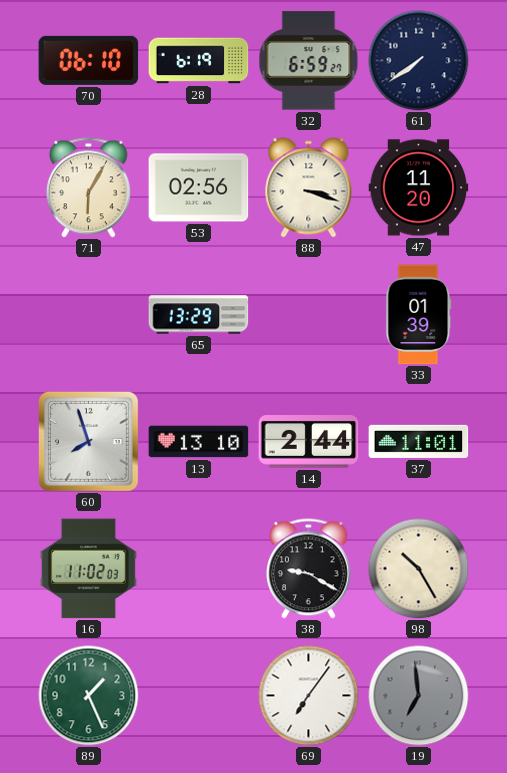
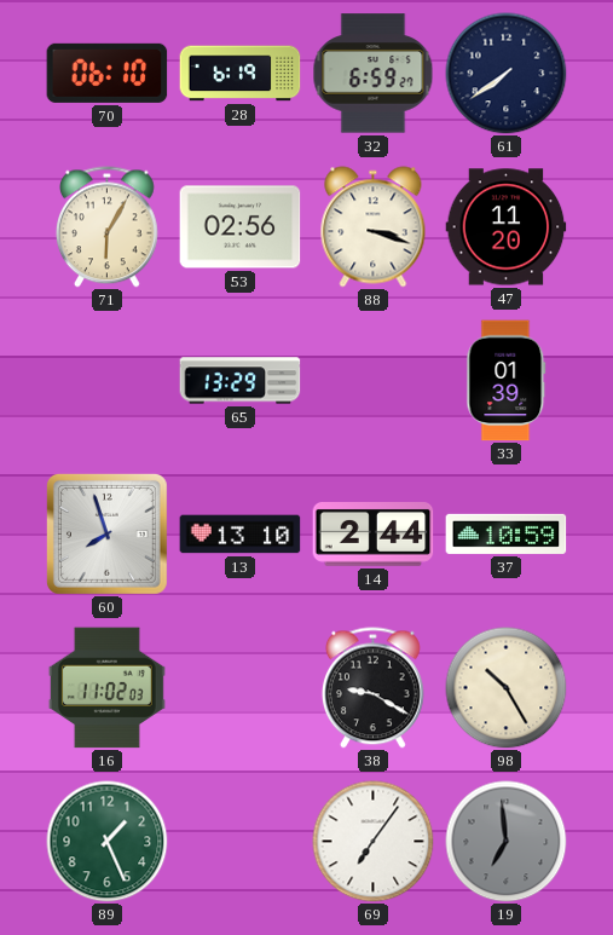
37: 11:01 -> 10:59
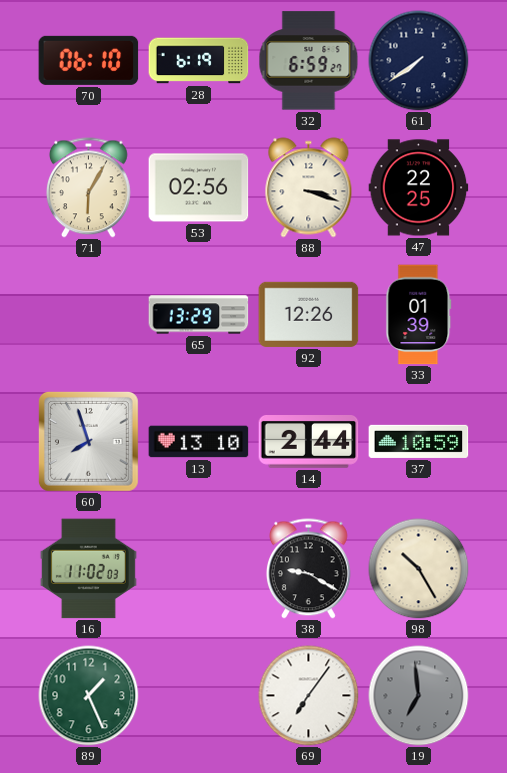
47: 11:20 -> 22:25
92: none -> 12:26
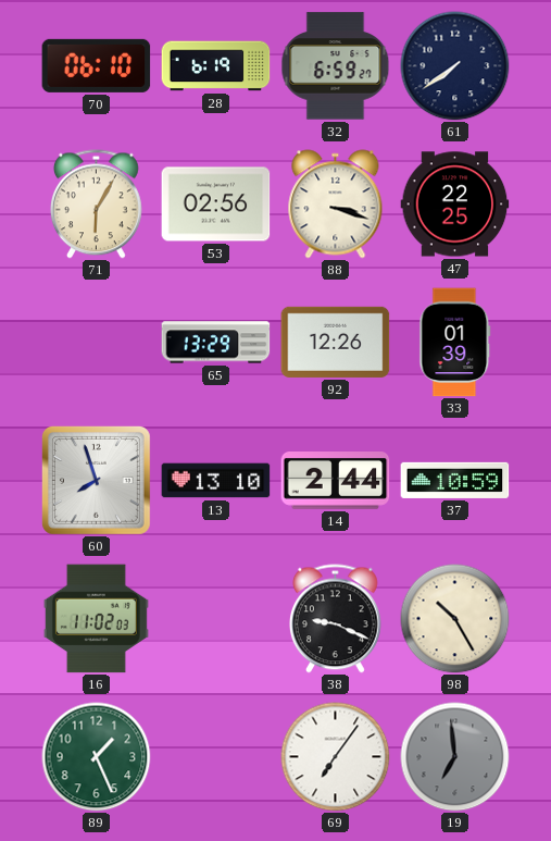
38: 9:20 -> 9:19
